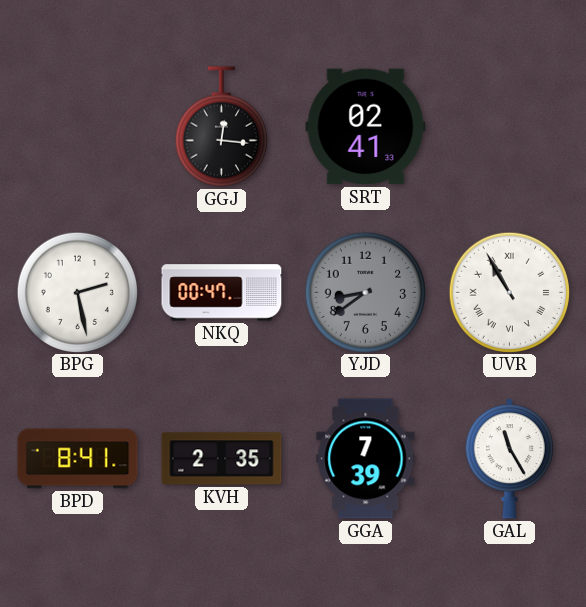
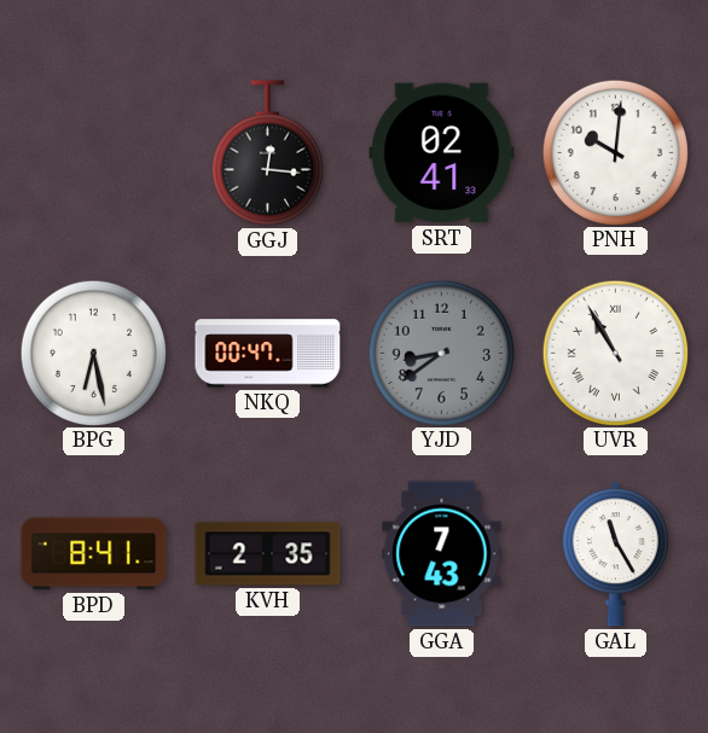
PNH: none -> 10:01
BPG: 2:28 -> 6:28
GGA: 7:39 -> 7:43
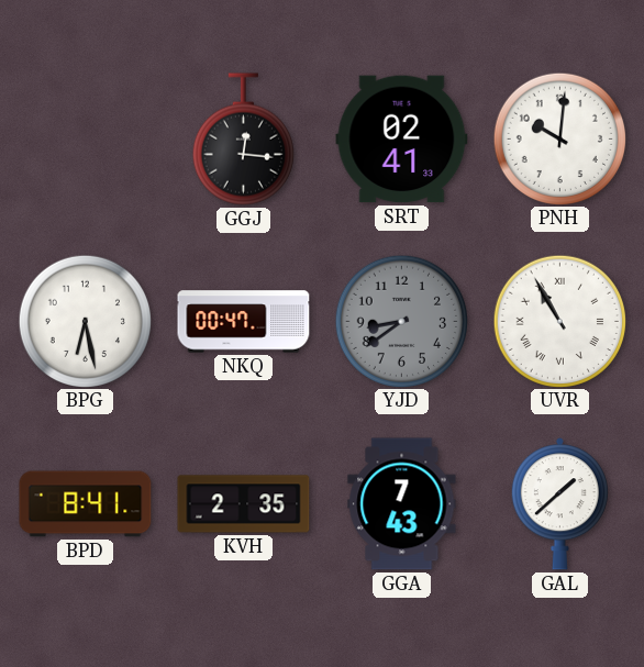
GAL: 11:25 -> 1:38
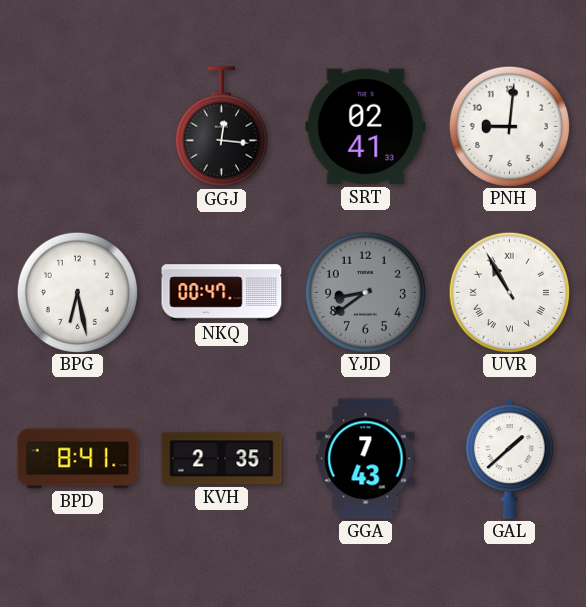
PNH: 10:01 -> 9:01
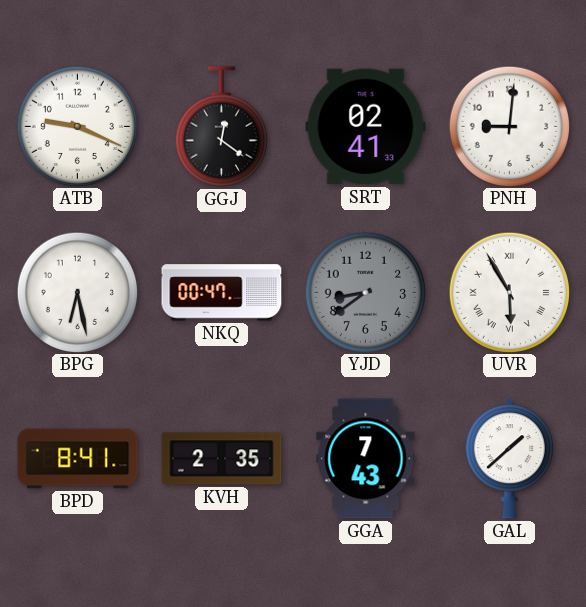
ATB: none -> 9:19
GGJ: 12:16 -> 12:21
UVR: 10:55 -> 5:55
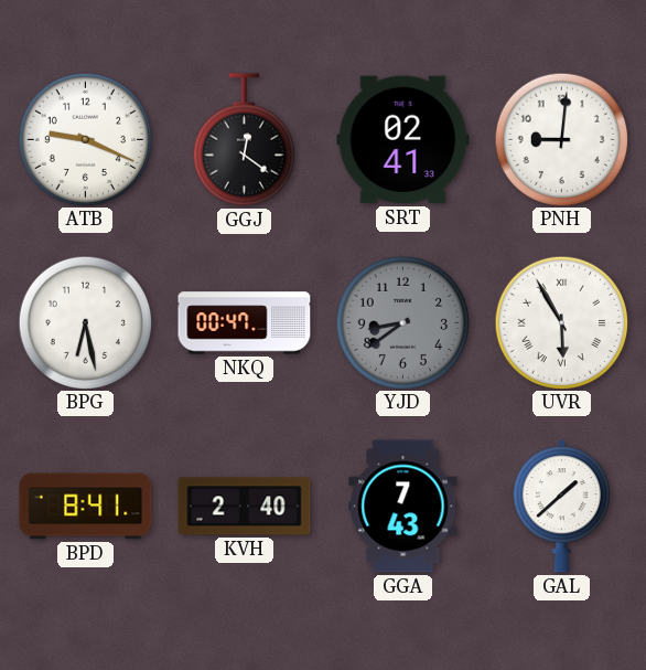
KVH: 2:35 -> 2:40
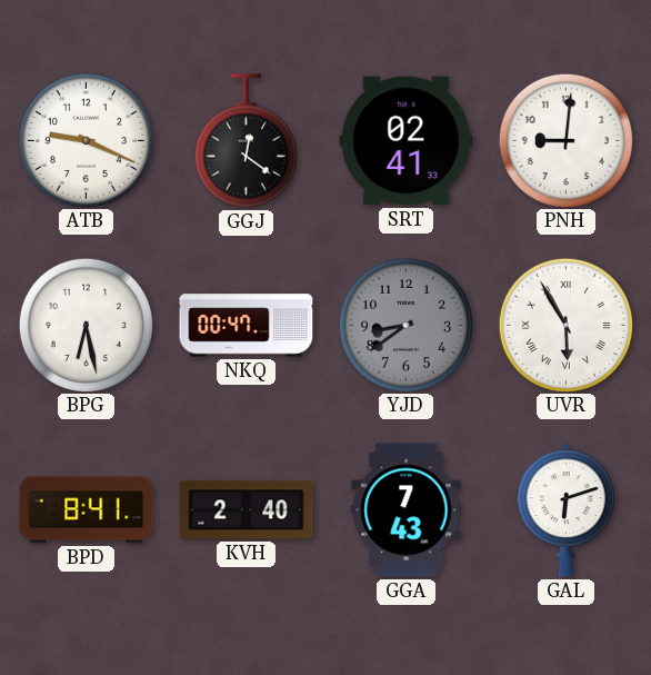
GAL: 1:38 -> 6:12
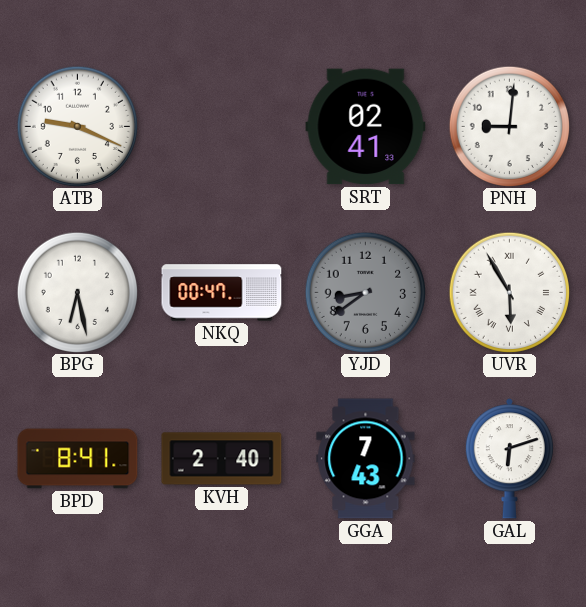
GGJ: 12:21 -> none
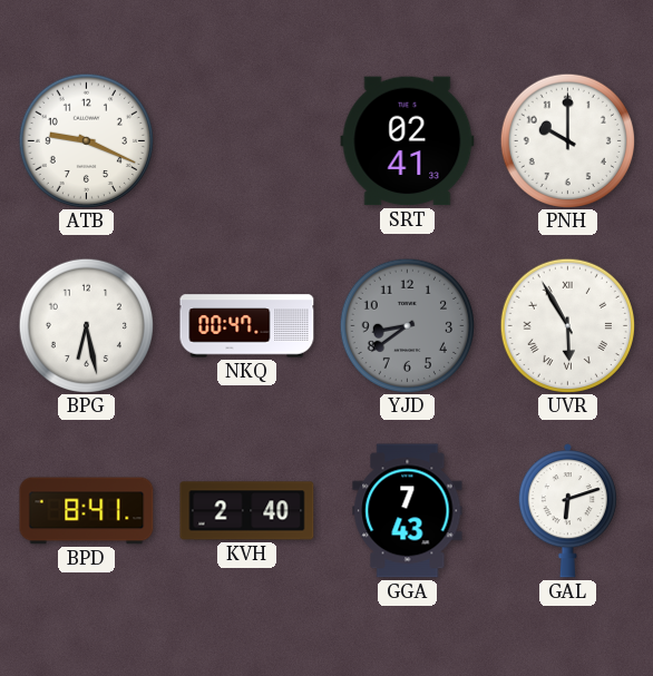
PNH: 9:01 -> 10:00
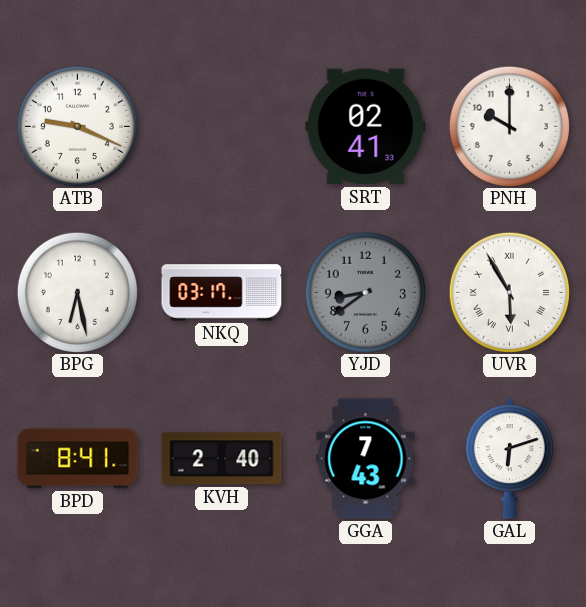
NKQ: 00:47 -> 03:17
